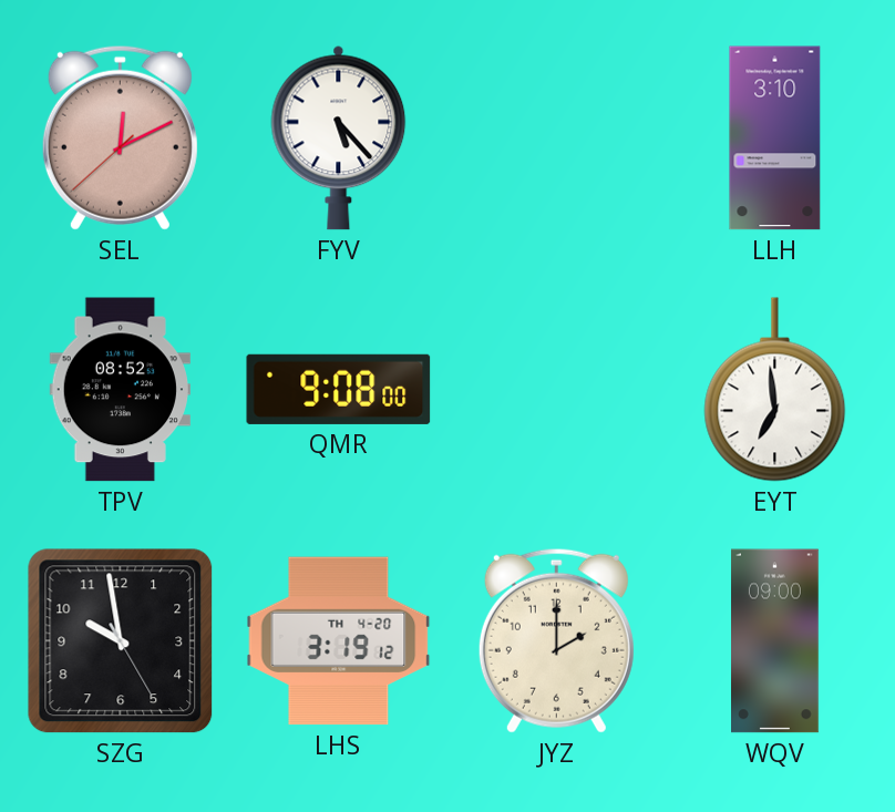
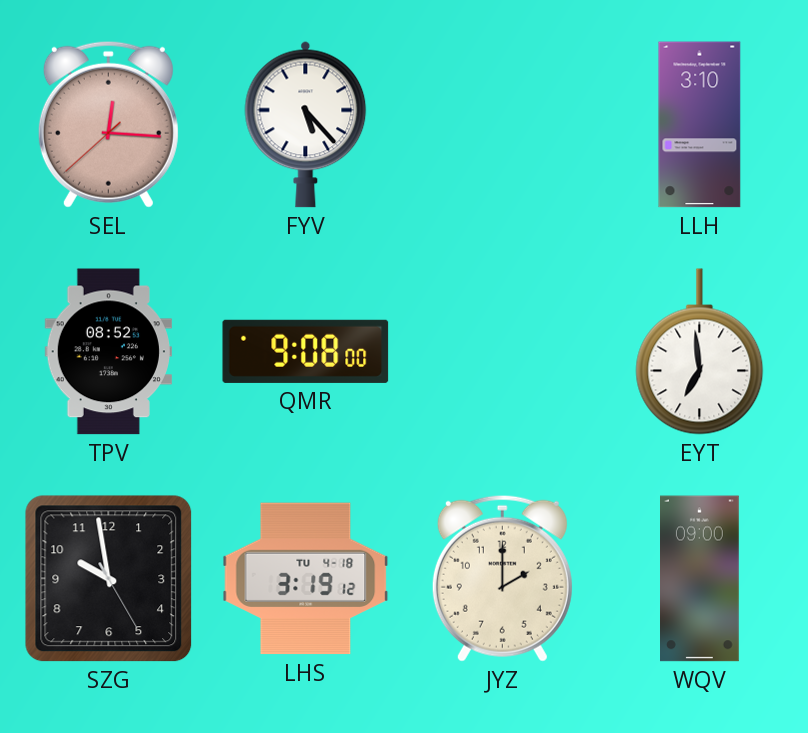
SEL: 12:10 -> 12:15
LHS date: TH 4-20 -> TU 4-18
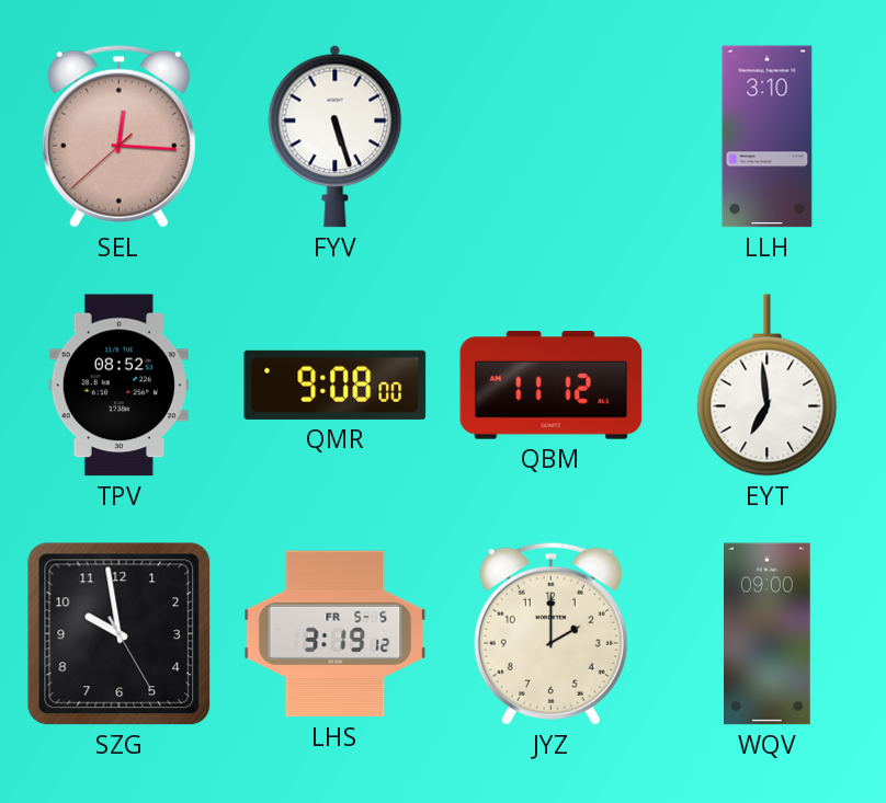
FYV: 5:23 -> 5:27
QBM: none -> 11:12
LHS date: TU 4-18 -> FR 5-5
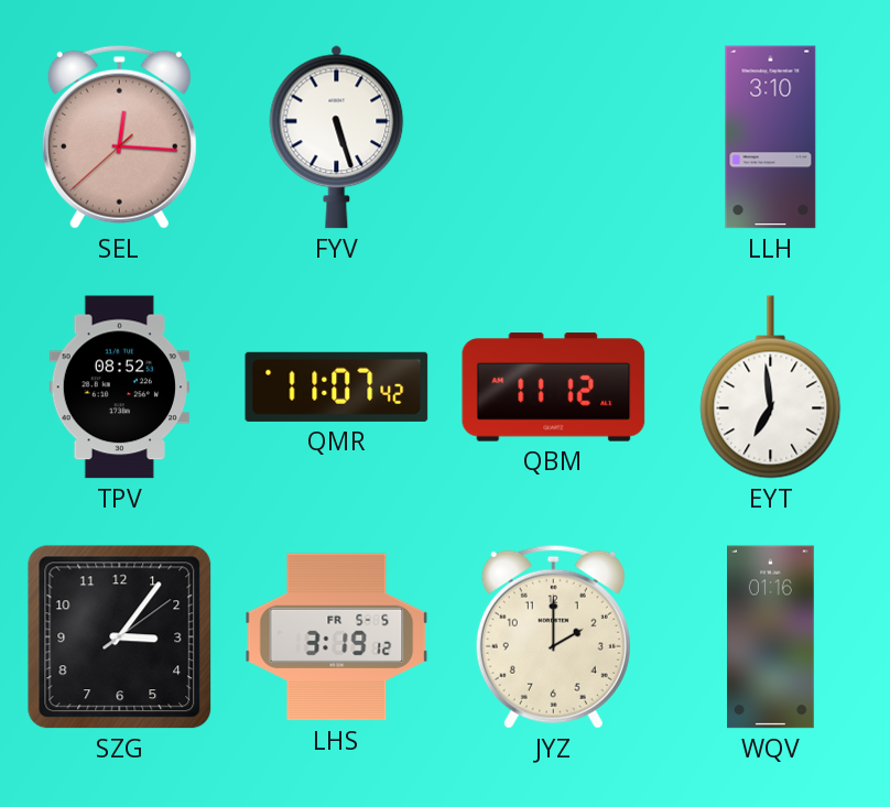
QMR: 9:08 -> 11:07
SZG: 9:58 -> 3:06
WQV: 09:00 -> 01:16
